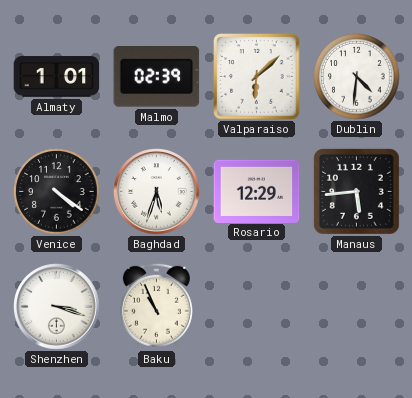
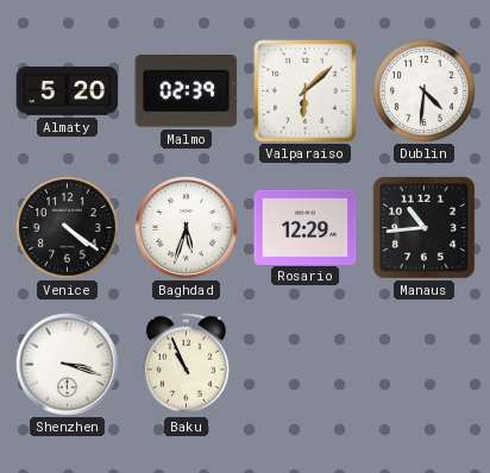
Almaty: 1:01 -> 5:20
Manaus: 5:44 -> 10:44
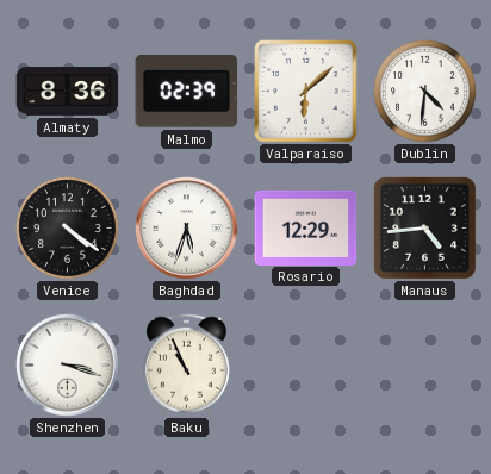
Almaty: 5:20 -> 8:36
Manaus: 10:44 -> 4:44
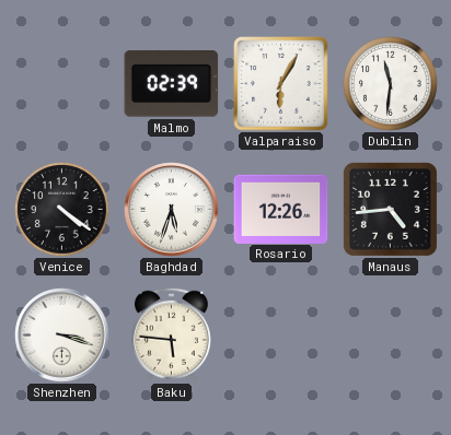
Almaty: 8:36 -> none
Valparaiso: 6:08 -> 6:05
Dublin: 4:31 -> 11:31
Rosario: 12:29 -> 12:26
Baku: 10:56 -> 5:46
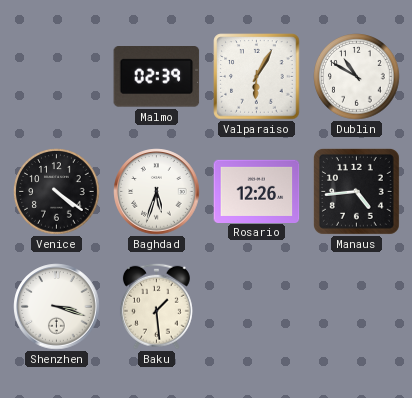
Dublin: 11:31 -> 10:50
Baku: 5:46 -> 1:29
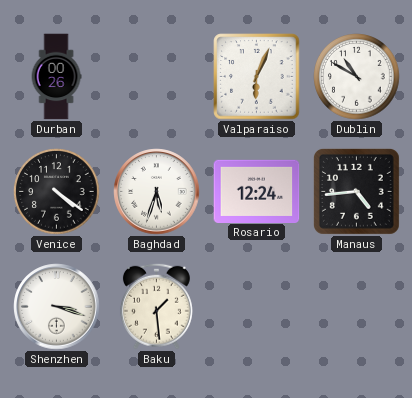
Durban: none -> 00:26
Malmo: 02:39 -> none
Valparaiso: 6:05 -> 6:04
Rosario: 12:26 -> 12:24
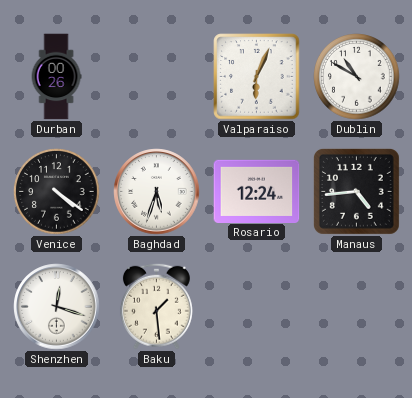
Shenzhen: 3:18 -> 12:18
